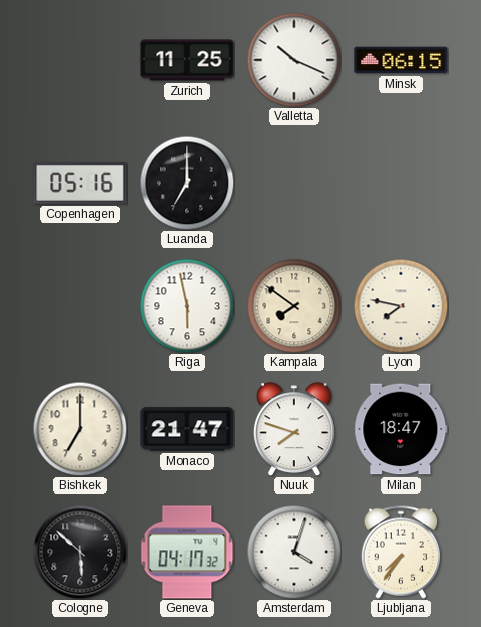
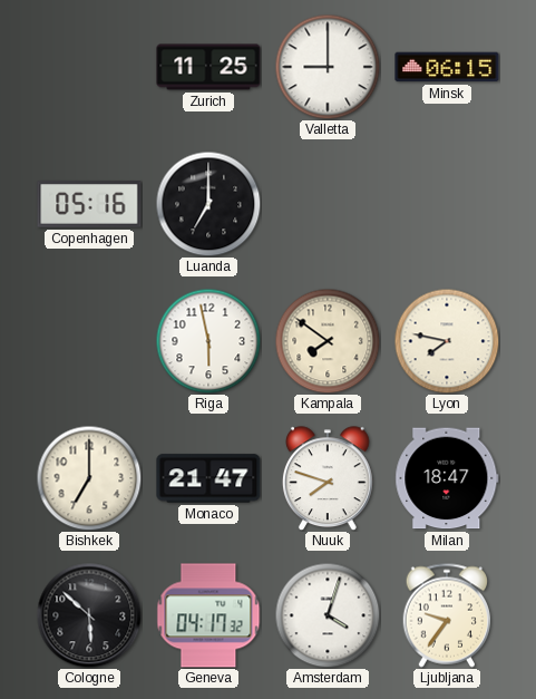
Valletta: 10:19 -> 9:00
Ljubljana: 7:36 -> 9:36
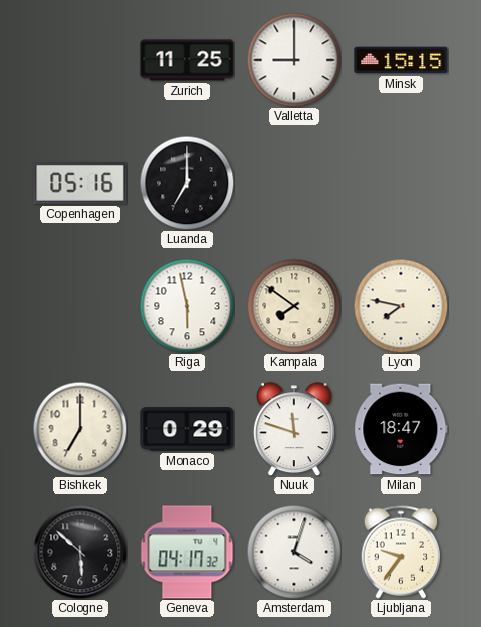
Minsk: 06:15 -> 15:15
Monaco: 21:47 -> 0:29
Nuuk: 7:48 -> 11:48
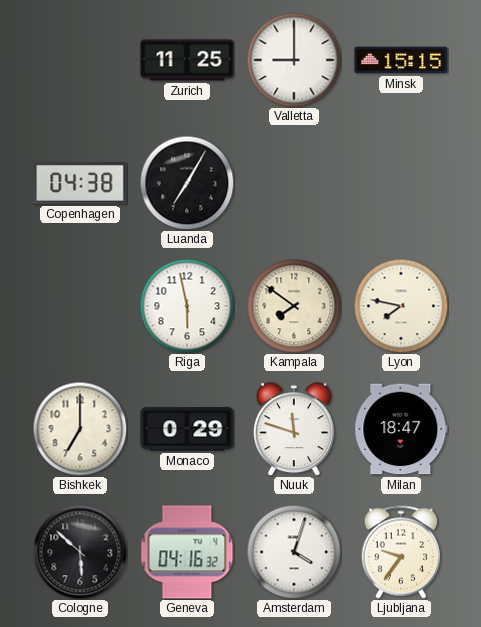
Copenhagen: 05:16 -> 04:38
Luanda: 7:00 -> 7:05
Geneva: 04:17 -> 04:16
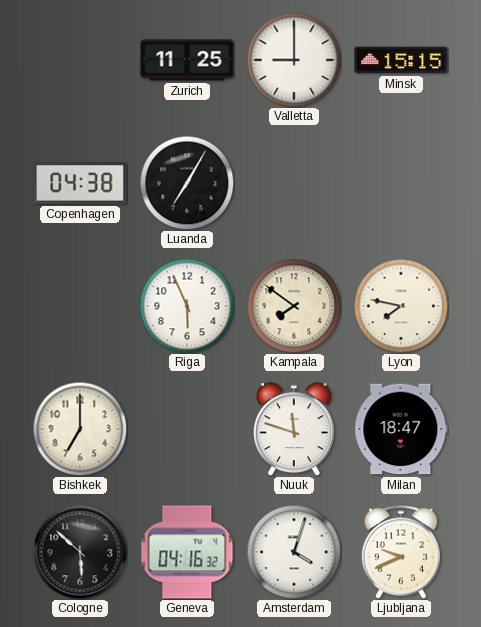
Riga: 5:58 -> 5:56
Monaco: 0:29 -> none
Ljubljana: 9:36 -> 9:41
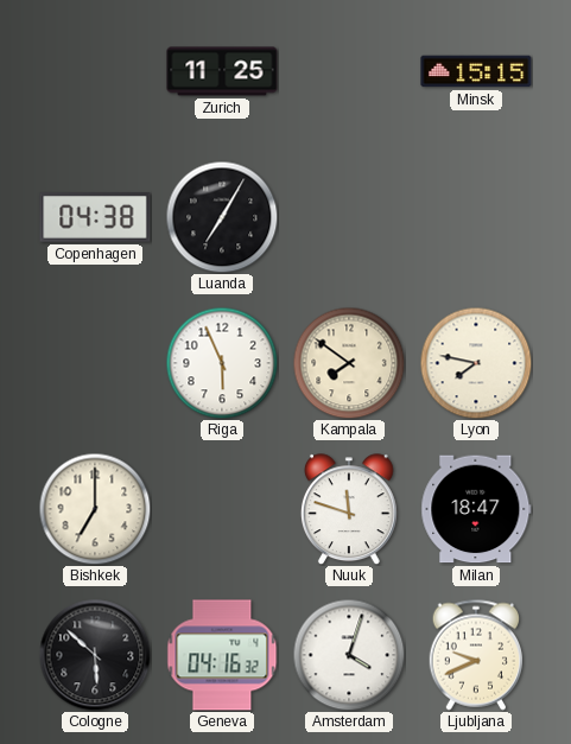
Valletta: 9:00 -> none
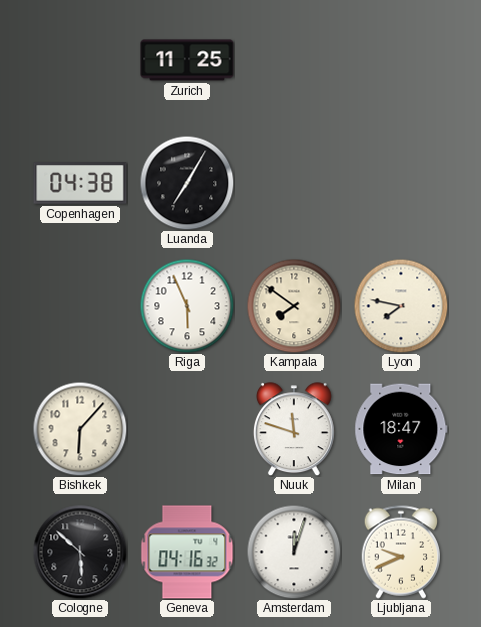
Minsk: 15:15 -> none
Bishkek: 7:00 -> 6:07
Amsterdam: 4:03 -> 12:03
